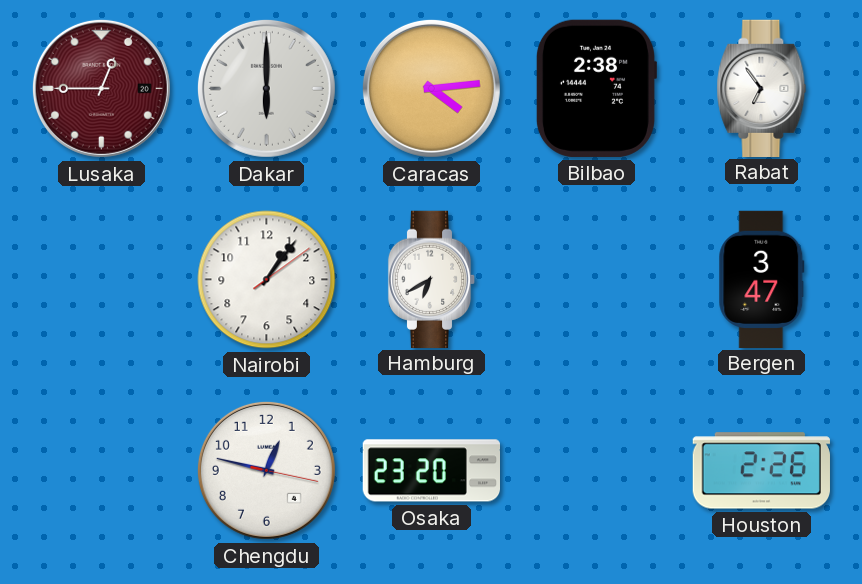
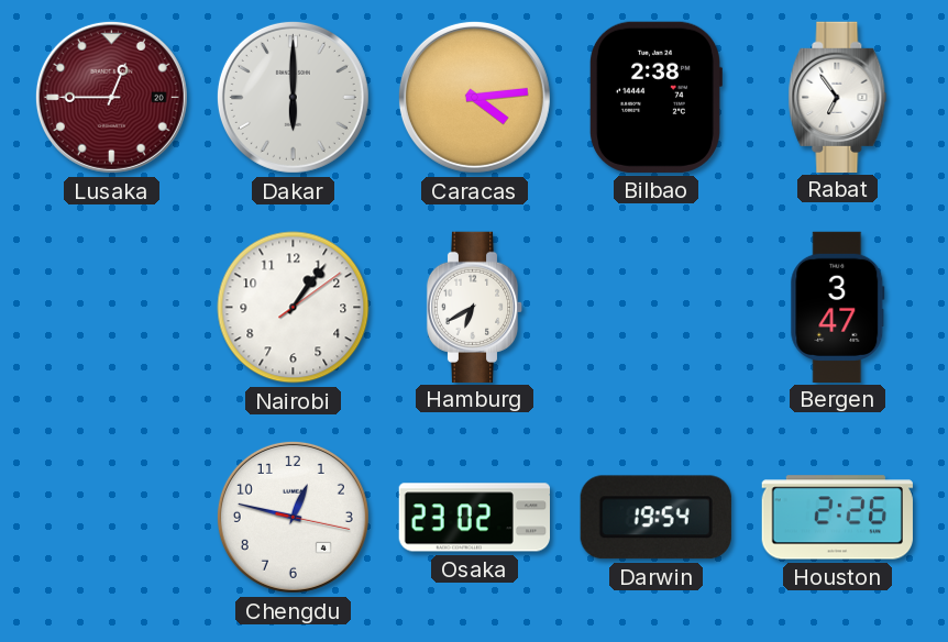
Osaka: 23:20 -> 23:02
Darwin: none -> 19:54
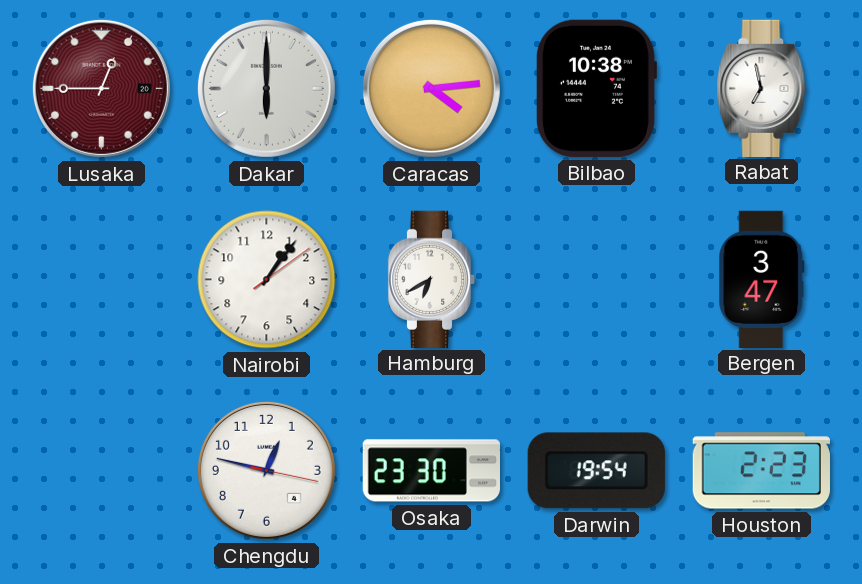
Bilbao: 2:38 -> 10:38
Rabat: 6:54 -> 6:58
Osaka: 23:02 -> 23:30
Houston: 2:26 -> 2:23
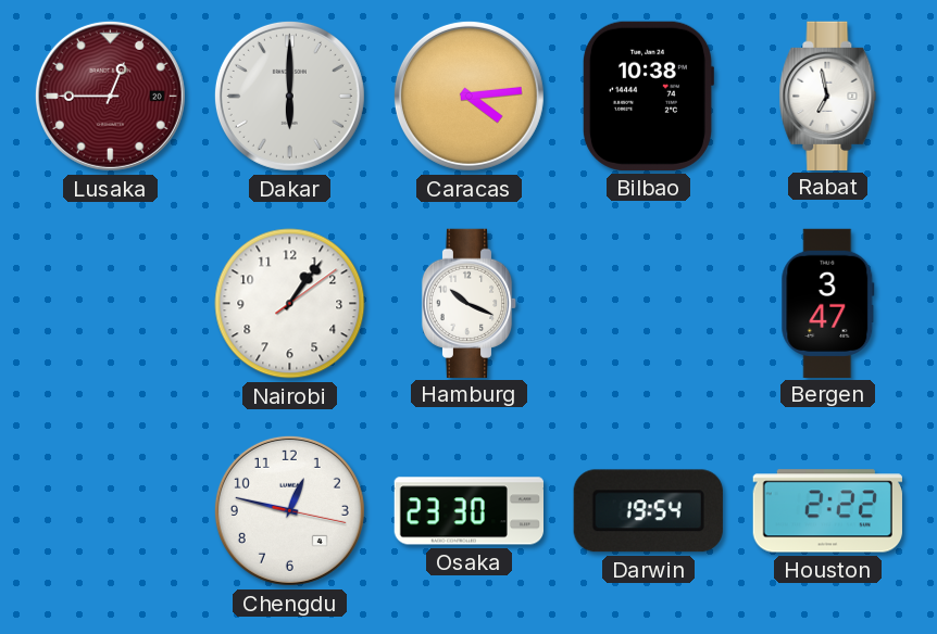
Hamburg: 6:40 -> 10:19
Houston: 2:23 -> 2:22
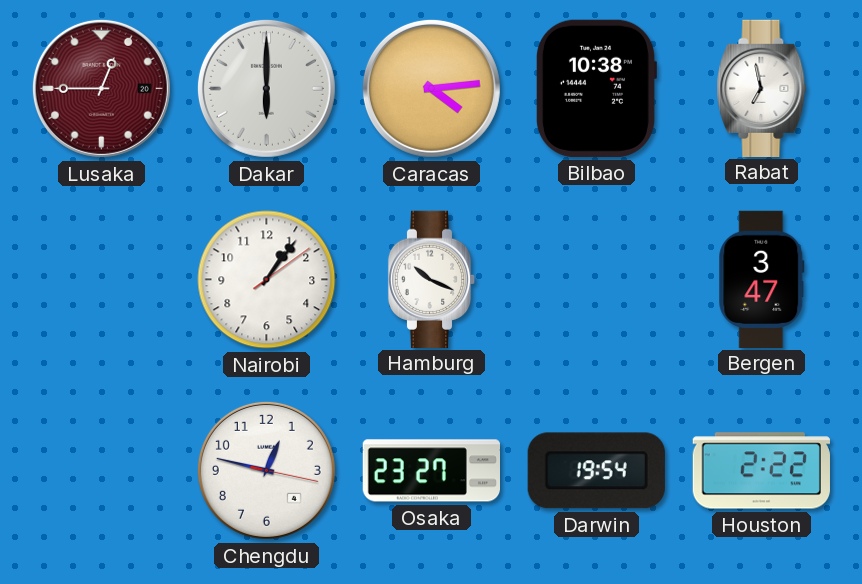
Osaka: 23:30 -> 23:27
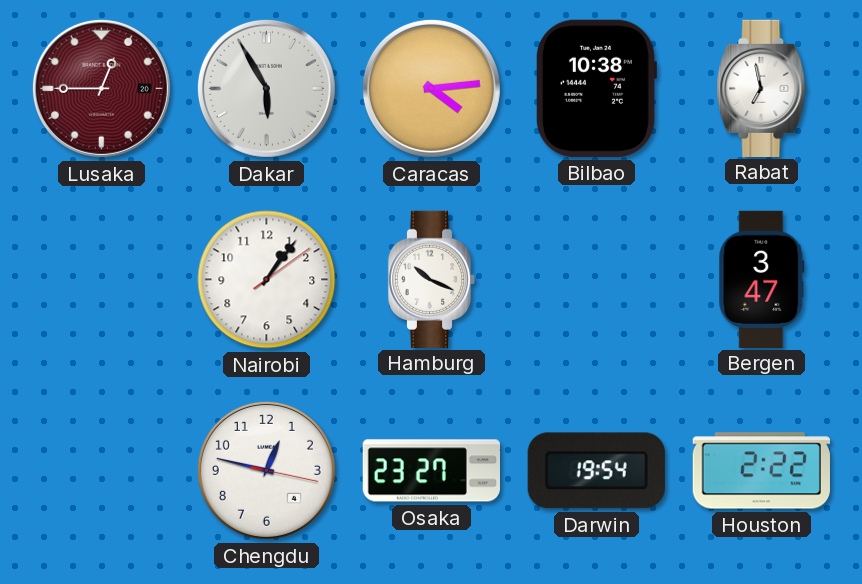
Dakar: 6:00 -> 5:55
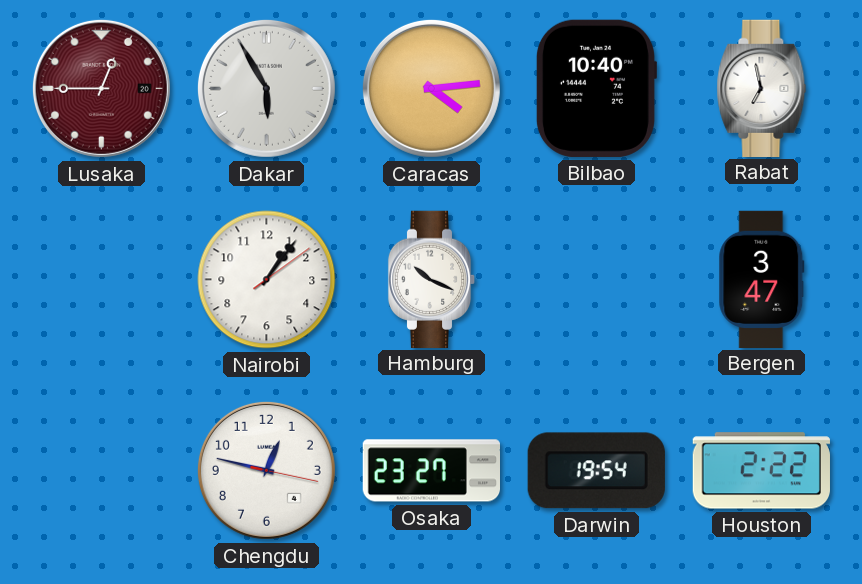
Bilbao: 10:38 -> 10:40
